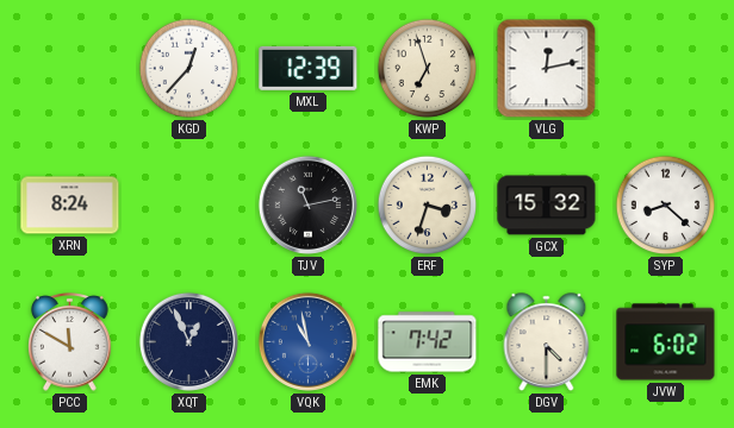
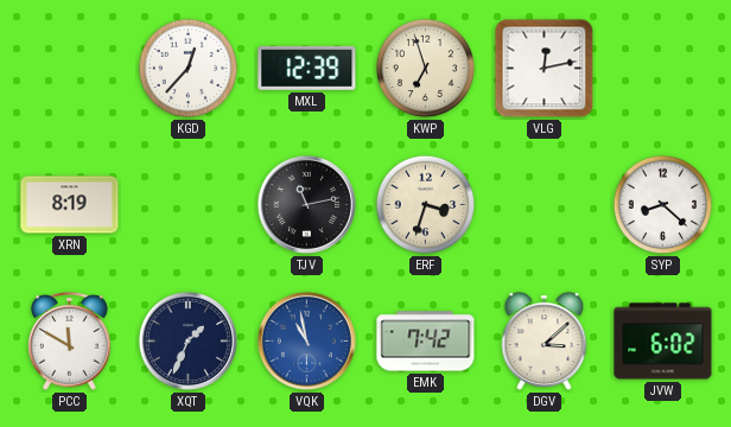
XRN: 8:24 -> 8:19
GCX: 15:32 -> none
XQT: 12:56 -> 1:34
DGV: 4:30 -> 3:08
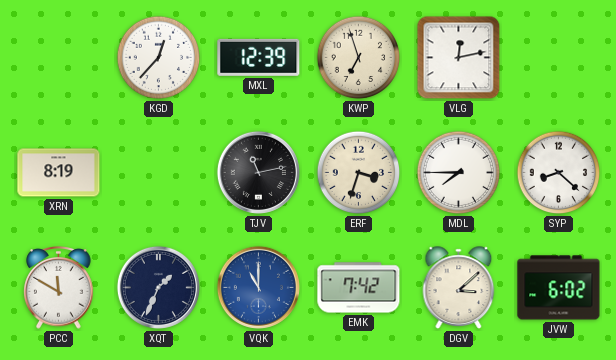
MDL: none -> 7:45
VQK: 10:58 -> 11:00
